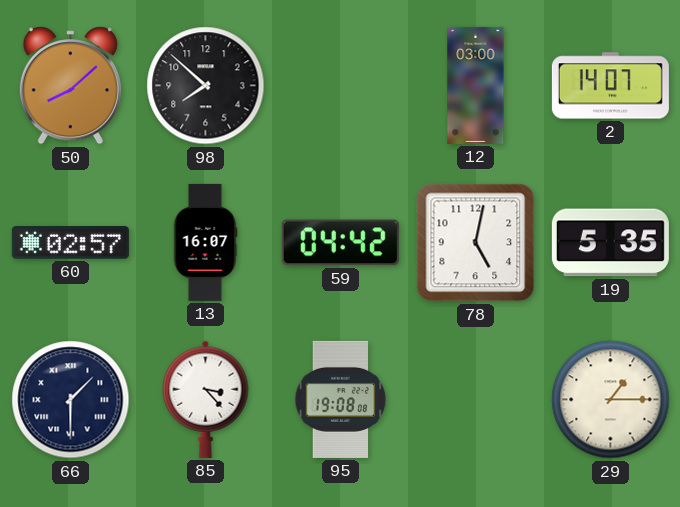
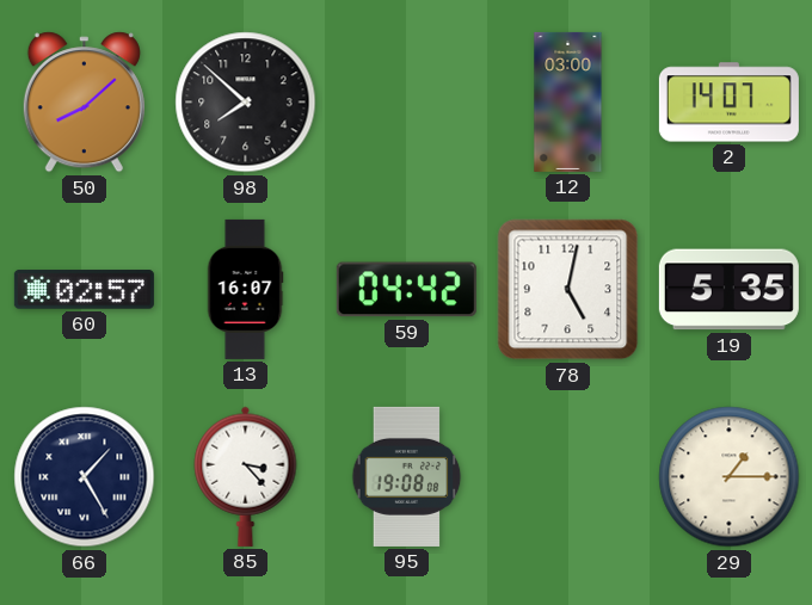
66: 1:30 -> 1:25
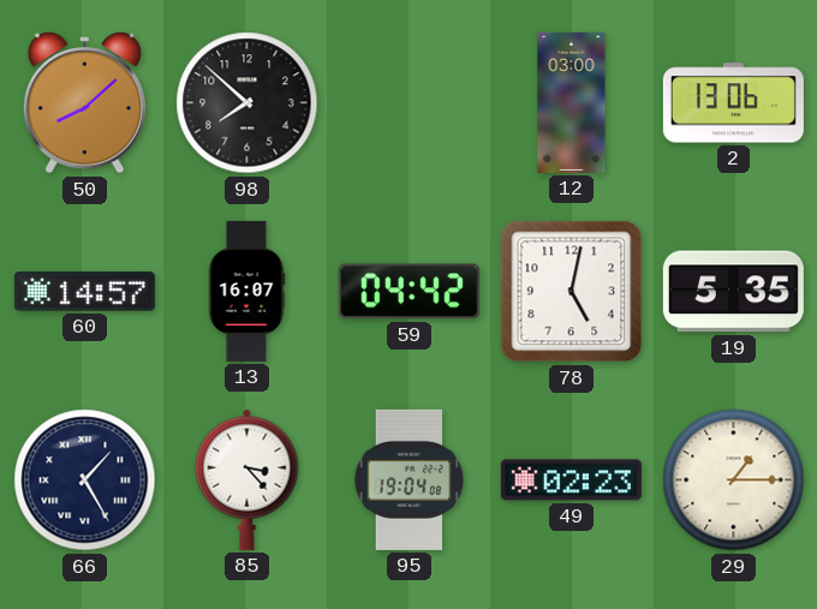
2: 14:07 -> 13:06
60: 02:57 -> 14:57
95: 19:08 -> 19:04
49: none -> 02:23
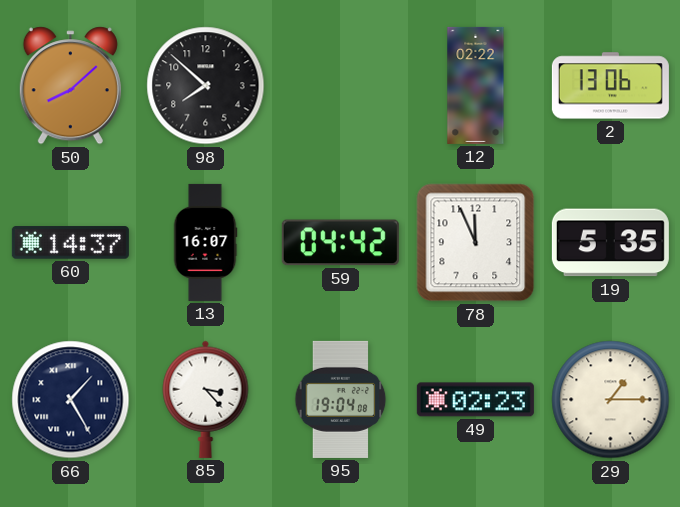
12: 03:00 -> 02:22
60: 14:57 -> 14:37
78: 5:02 -> 11:56
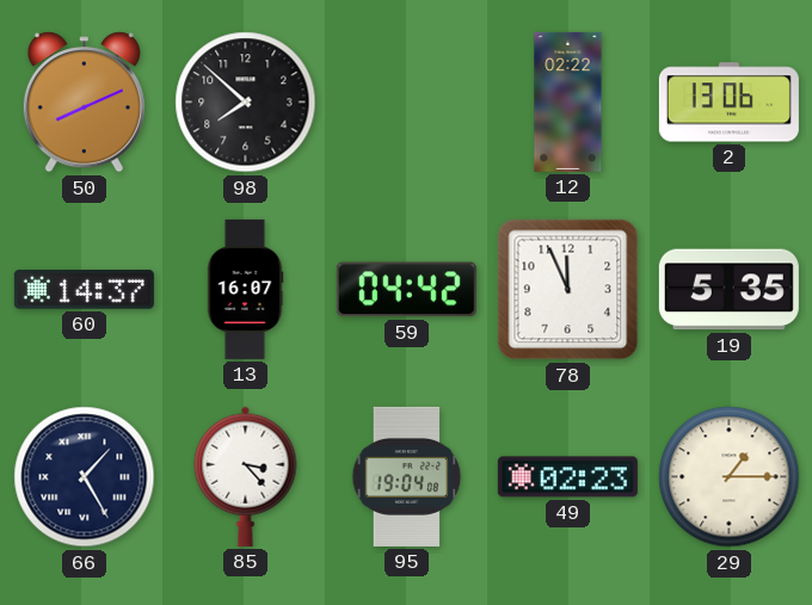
50: 8:08 -> 8:11
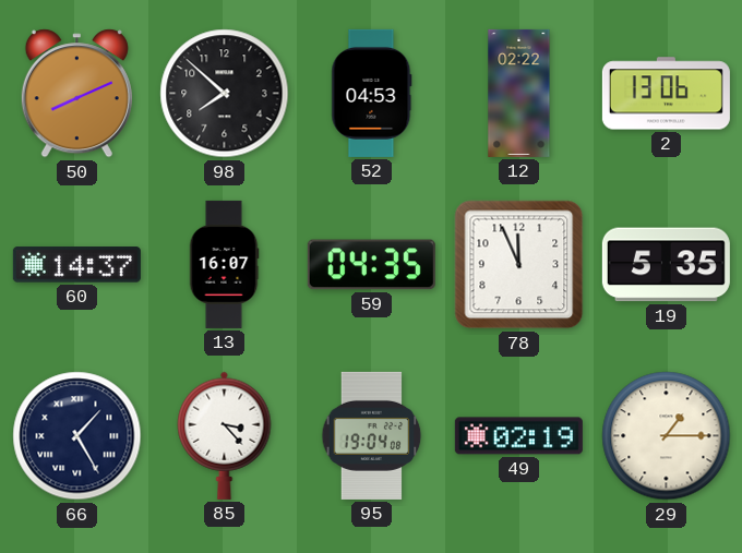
52: none -> 04:53
59: 04:42 -> 04:35
49: 02:23 -> 02:19
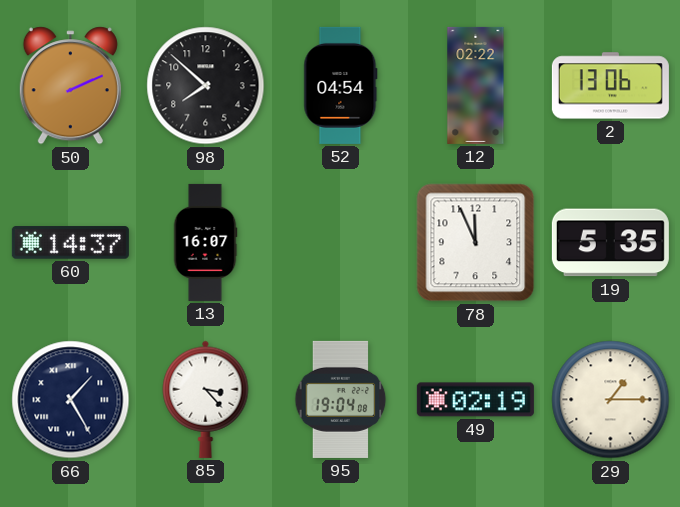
50: 8:11 -> 2:11
52: 04:53 -> 04:54
59: 04:35 -> none
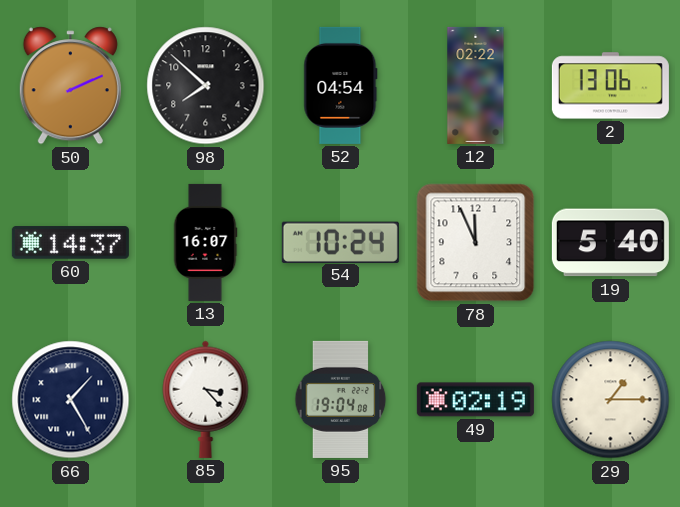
54: none -> 10:24
19: 5:35 -> 5:40
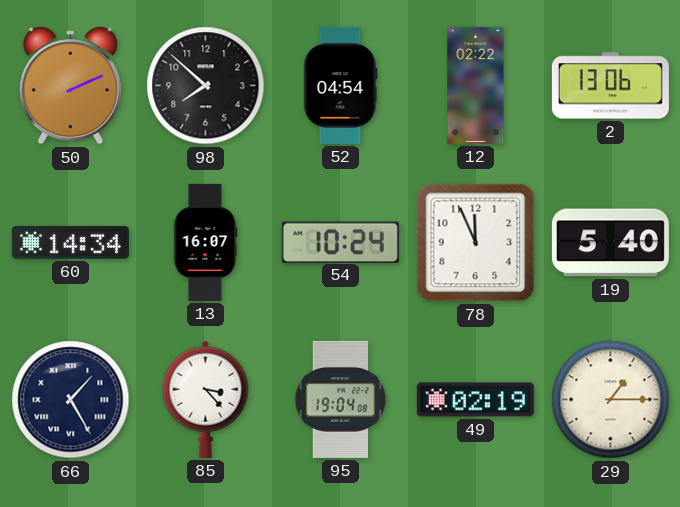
60: 14:37 -> 14:34
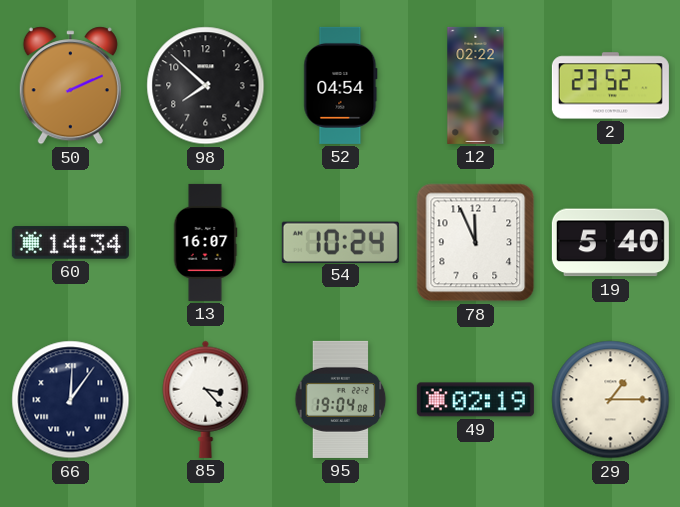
2: 13:06 -> 23:52
66: 1:25 -> 12:06
